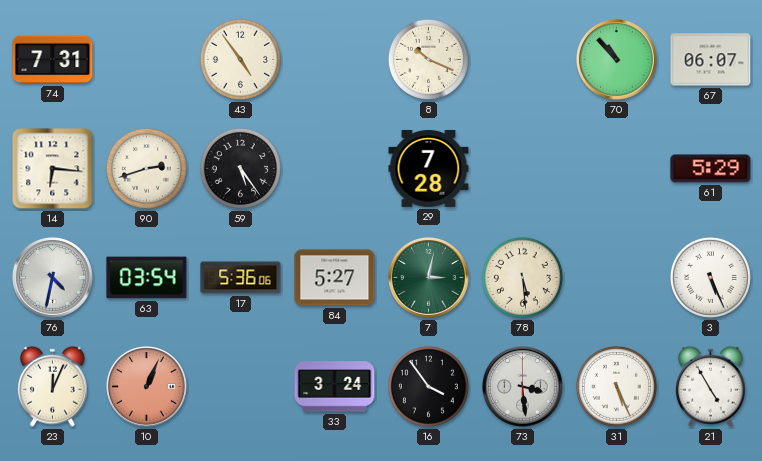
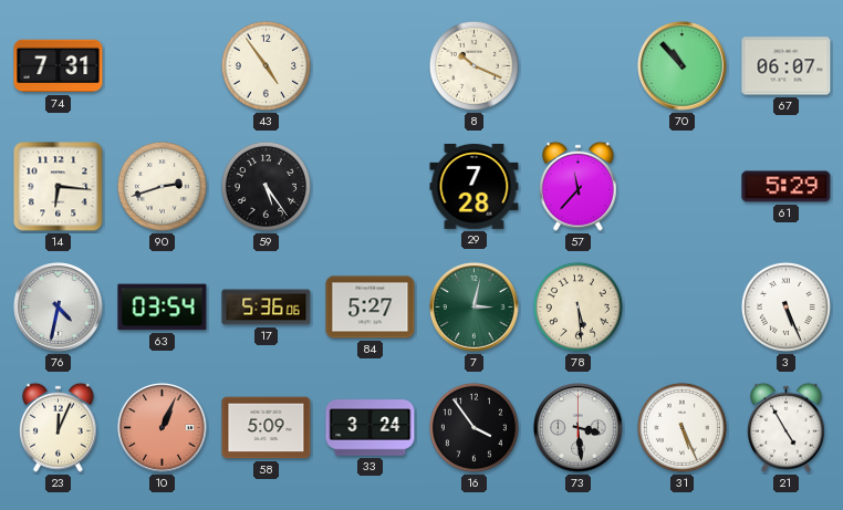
57: none -> 11:37
58: none -> 5:09
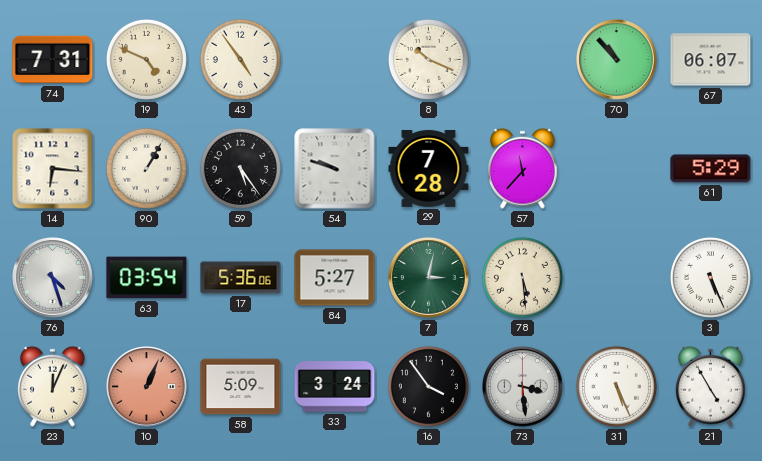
19: none -> 4:49
90: 2:42 -> 1:05
54: none -> 9:48
76: 4:32 -> 4:27
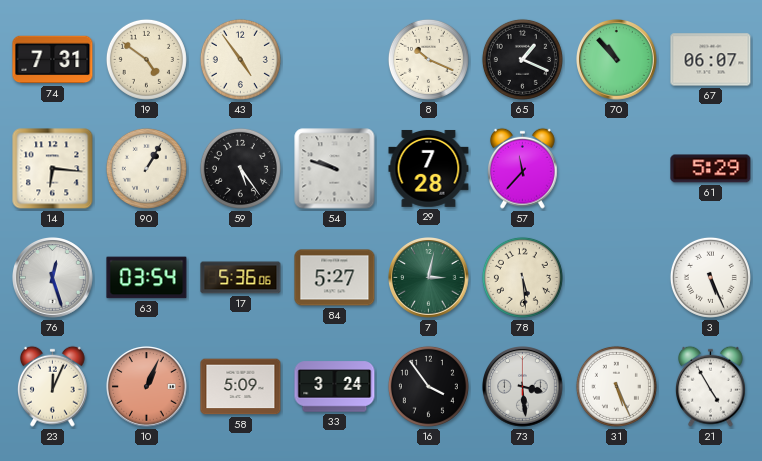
19: 4:49 -> 4:51
65: none -> 1:19
76: 4:27 -> 12:27
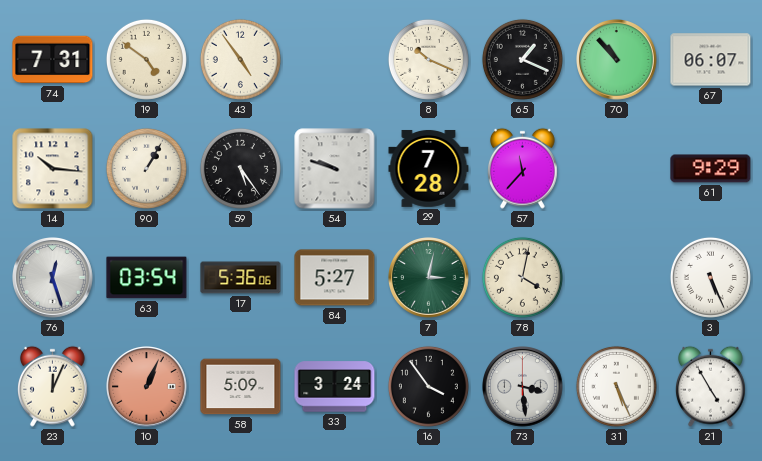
14: 6:16 -> 10:16
61: 5:29 -> 9:29
78: 5:29 -> 4:02
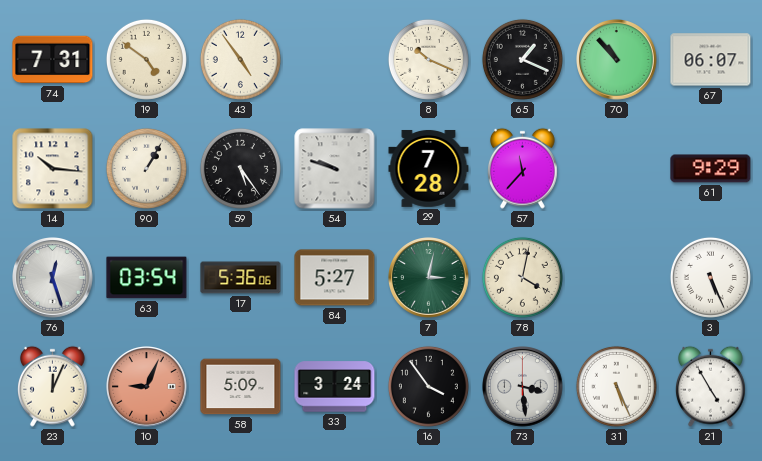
10: 1:04 -> 9:04
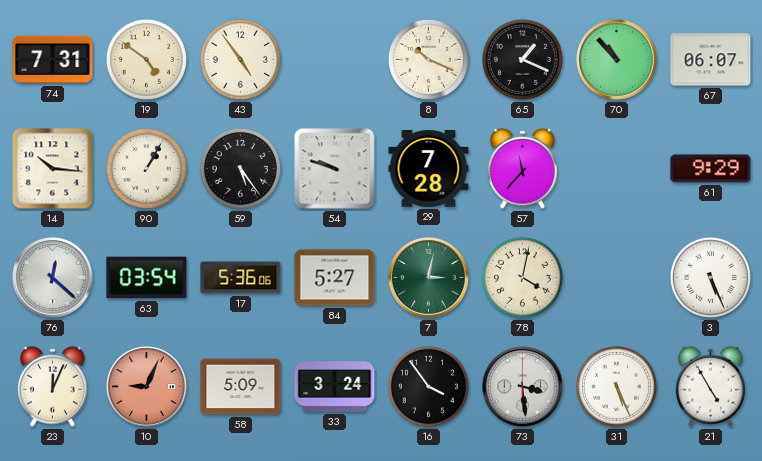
76: 12:27 -> 12:22
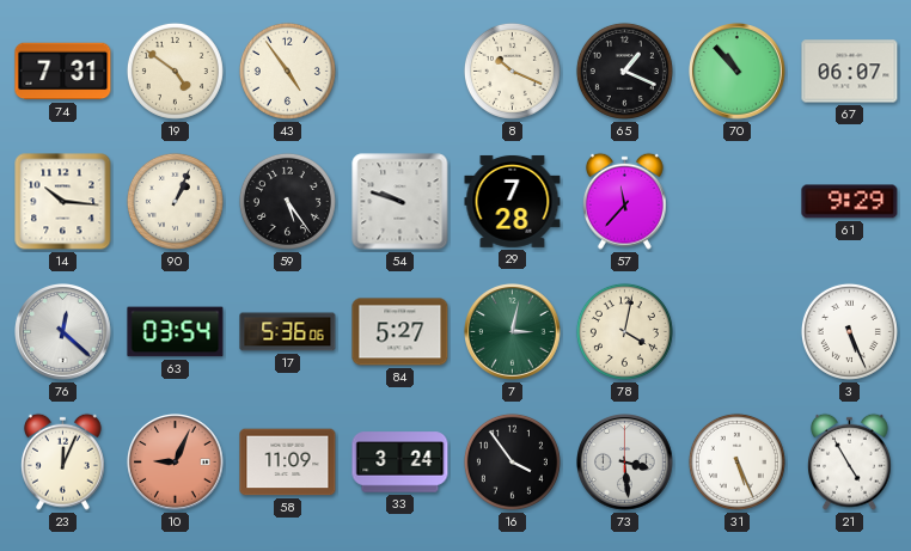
90: 1:05 -> 1:04
58: 5:09 -> 11:09
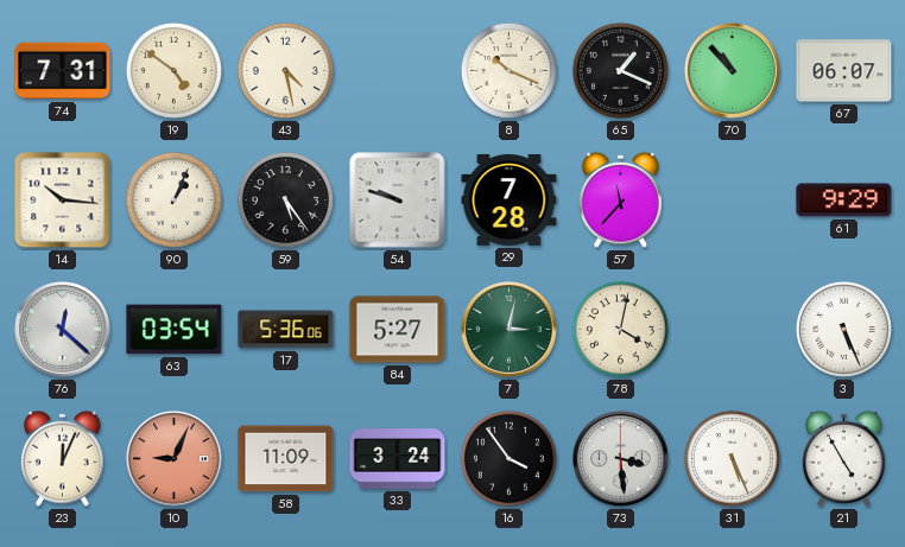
43: 4:54 -> 4:28
